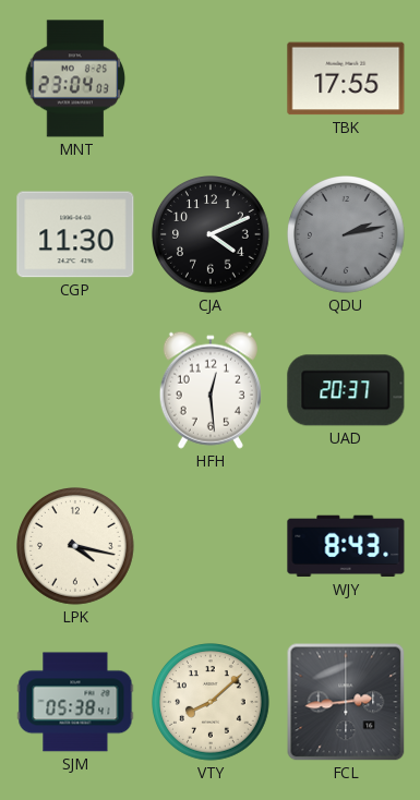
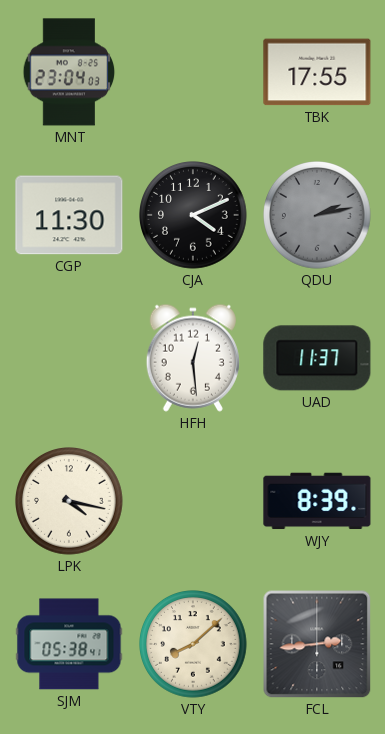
UAD: 20:37 -> 11:37
WJY: 8:43 -> 8:39
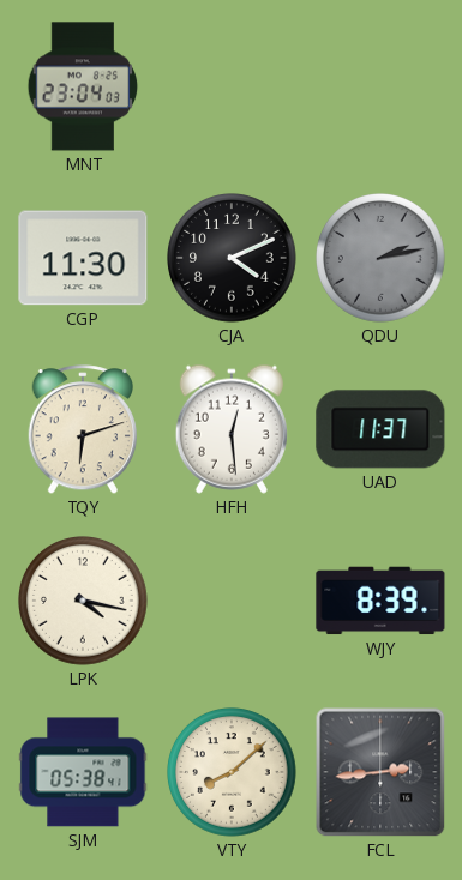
TBK: 17:55 -> none
TQY: none -> 6:12
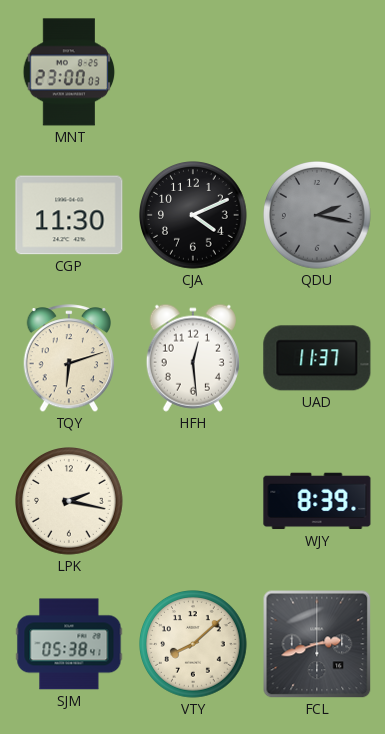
MNT: 23:04 -> 23:00
QDU: 2:13 -> 2:17
LPK: 4:17 -> 2:17
FCL: 2:44 -> 2:42
